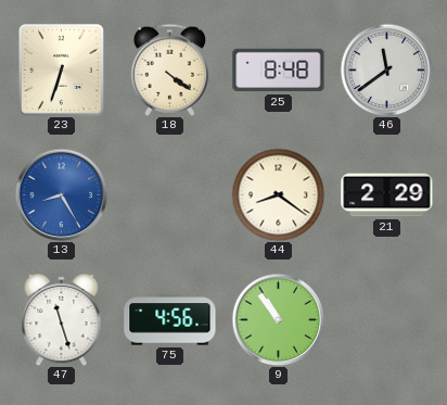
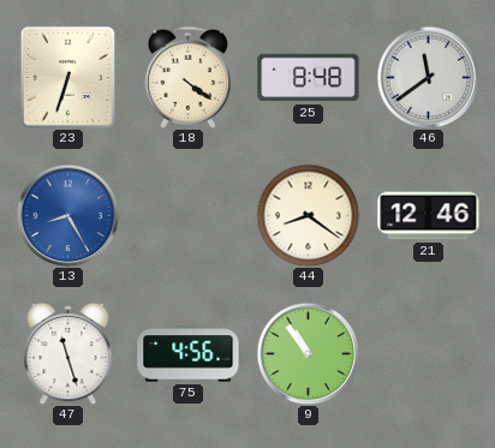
21: 2:29 -> 12:46
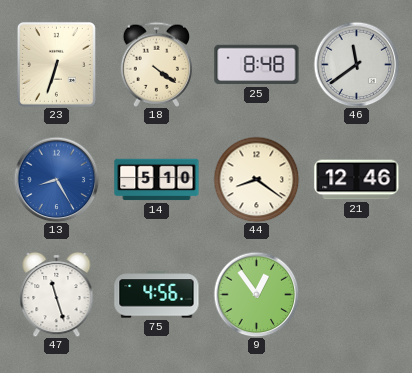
14: none -> 5:10
9: 10:54 -> 12:54
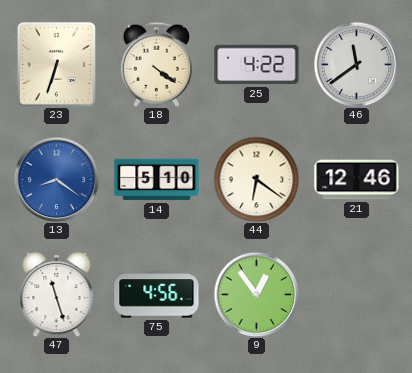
25: 8:48 -> 4:22
13: 8:25 -> 8:21
44: 8:21 -> 6:21
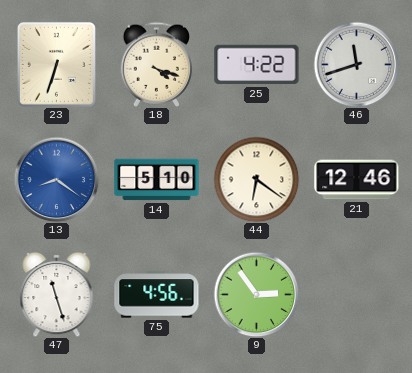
18: 4:21 -> 4:18
46: 11:39 -> 11:42
9: 12:54 -> 2:54
